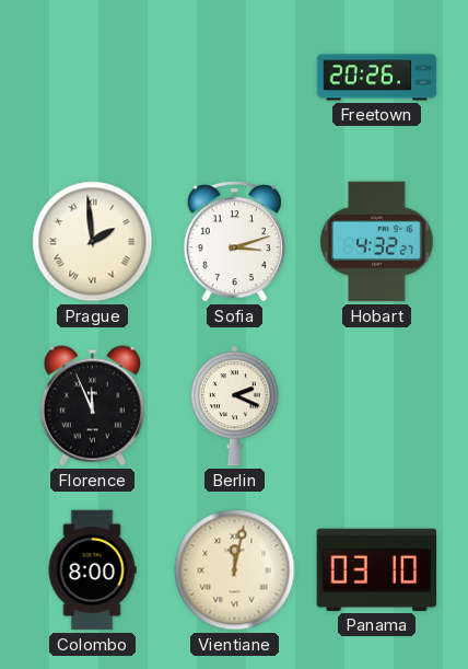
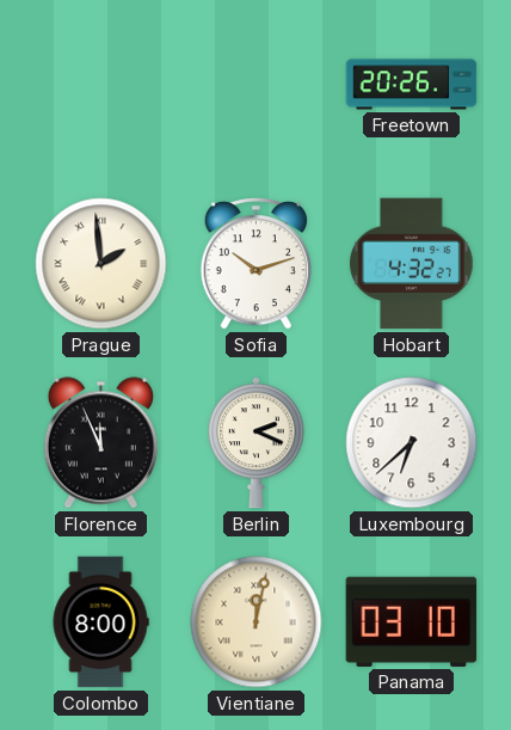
Sofia: 3:12 -> 10:12
Luxembourg: none -> 6:38
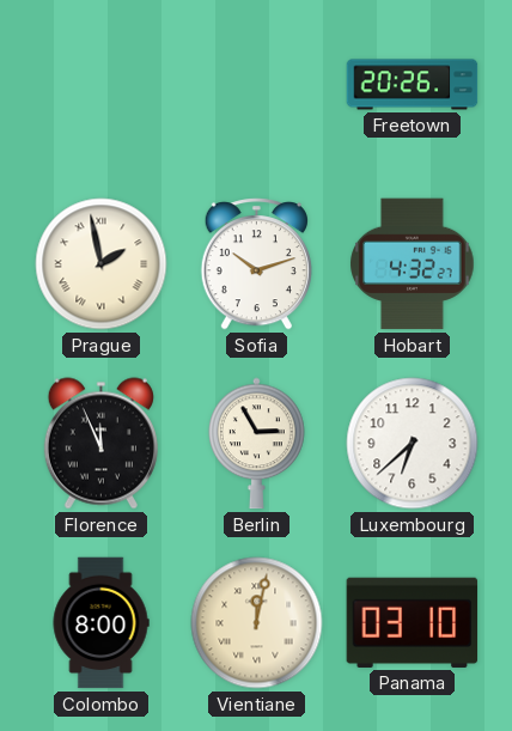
Prague: 1:59 -> 1:58
Berlin: 2:19 -> 2:55
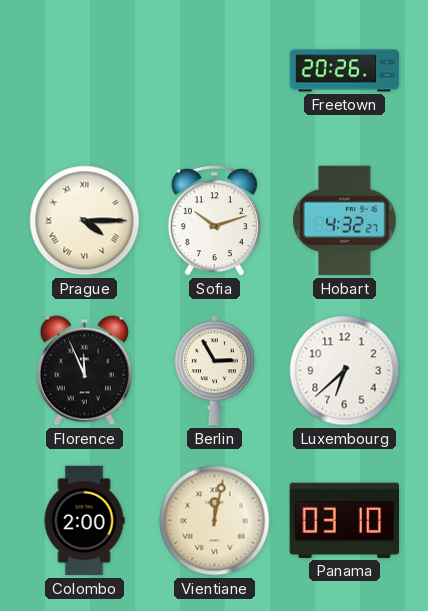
Prague: 1:58 -> 4:15
Colombo: 8:00 -> 2:00
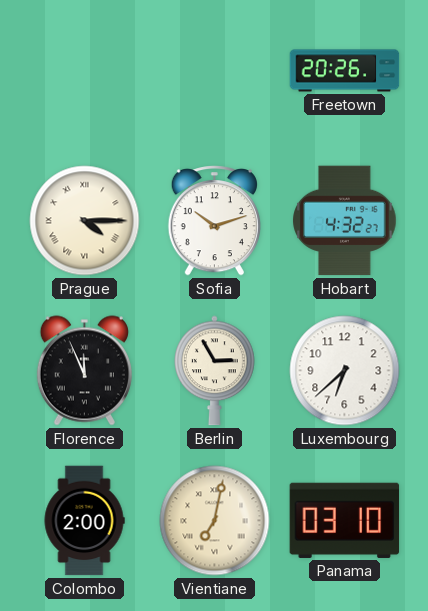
Vientiane: 12:02 -> 7:02
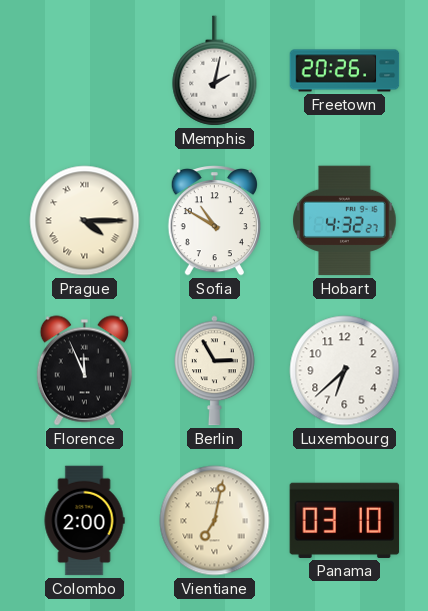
Memphis: none -> 2:02
Sofia: 10:12 -> 10:50
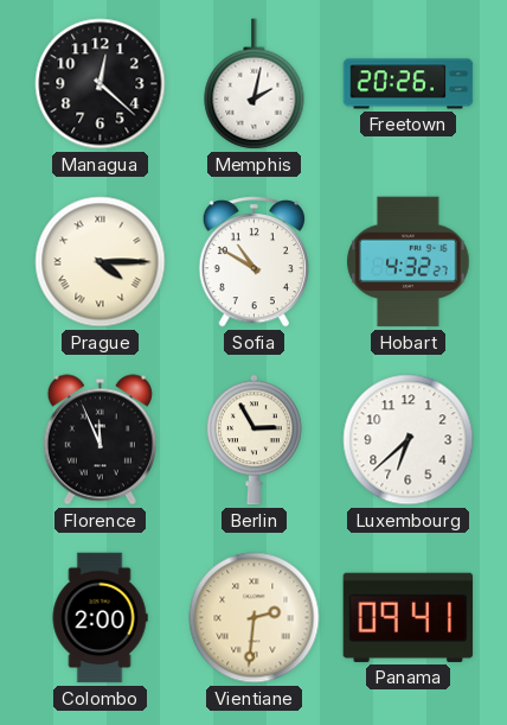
Managua: none -> 12:22
Vientiane: 7:02 -> 2:31
Panama: 03:10 -> 09:41
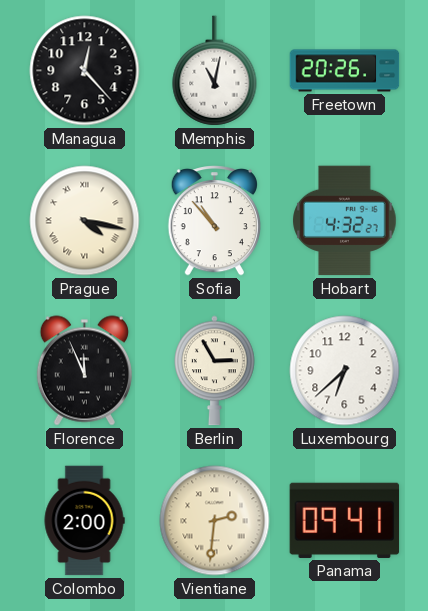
Managua: 12:22 -> 12:23
Memphis: 2:02 -> 11:02
Prague: 4:15 -> 4:17
Sofia: 10:50 -> 10:53
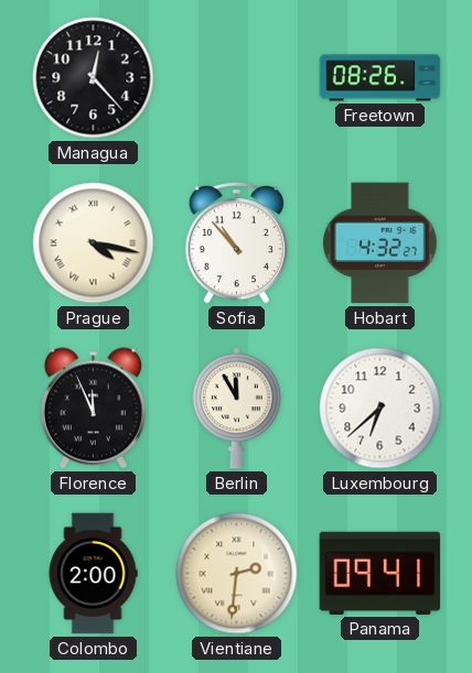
Memphis: 11:02 -> none
Freetown: 20:26 -> 08:26
Berlin: 2:55 -> 11:55
